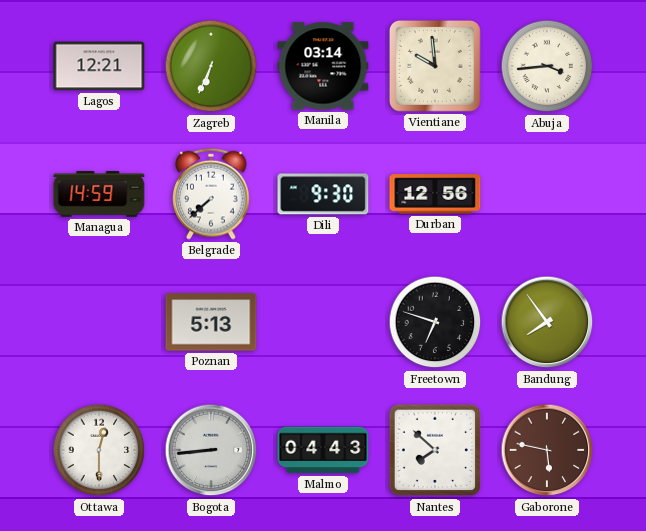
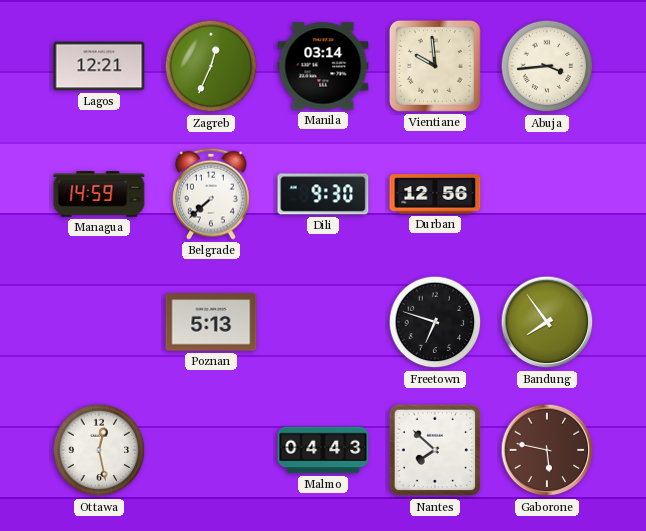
Zagreb: 6:34 -> 12:34
Ottawa: 12:30 -> 12:28
Bogota: 8:44 -> none
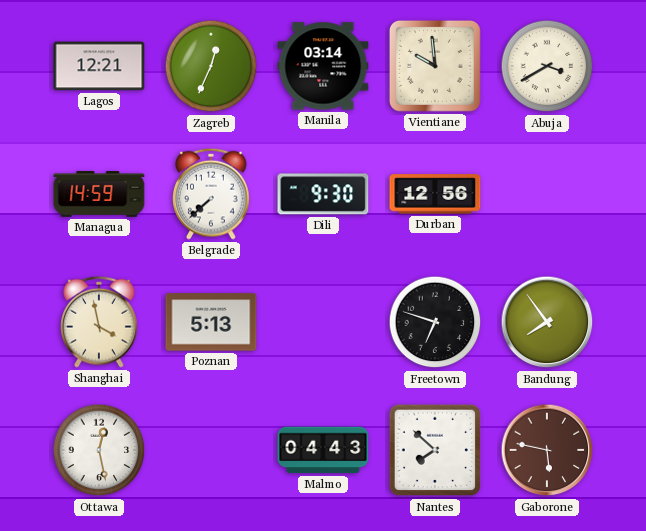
Abuja: 3:44 -> 3:40
Shanghai: none -> 3:58
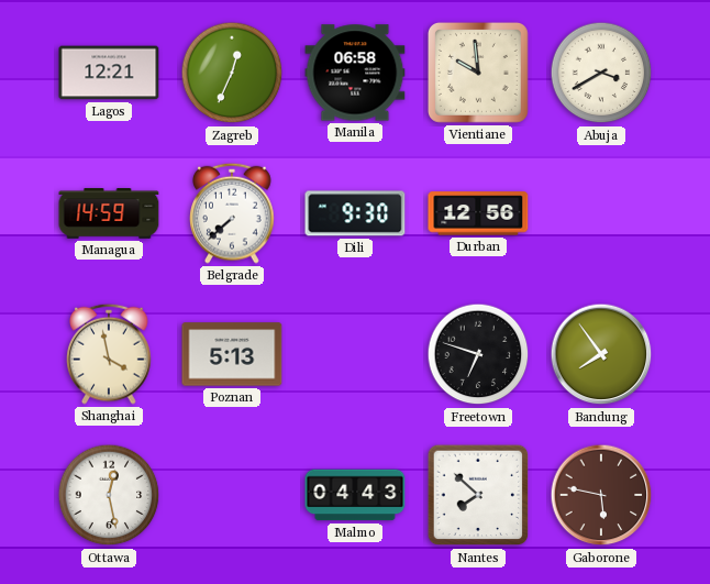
Manila: 03:14 -> 06:58
